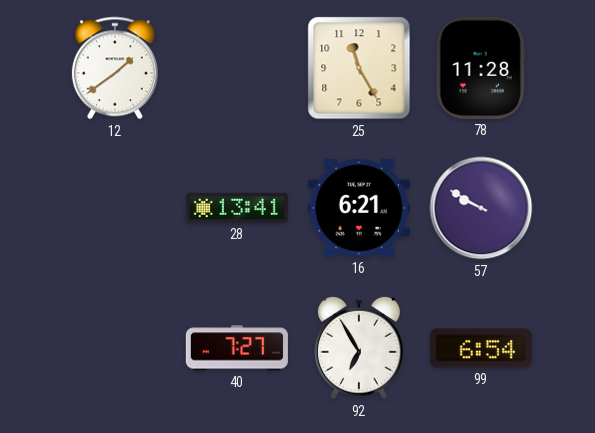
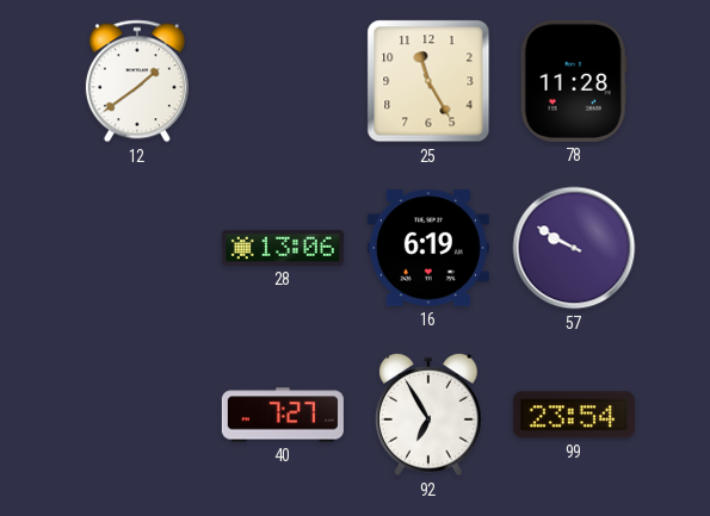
28: 13:41 -> 13:06
16: 6:21 -> 6:19
99: 6:54 -> 23:54
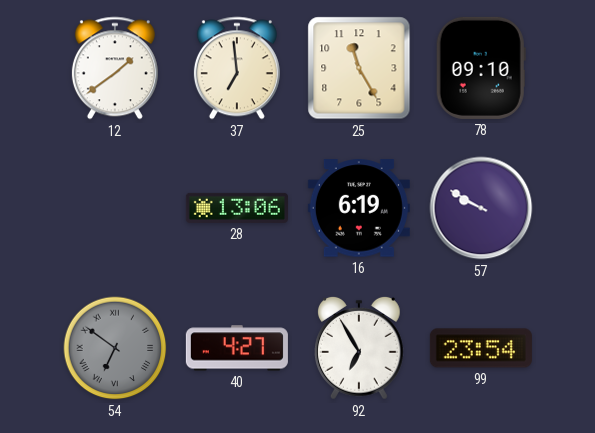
37: none -> 6:59
78: 11:28 -> 09:10
54: none -> 6:51
40: 7:27 -> 4:27
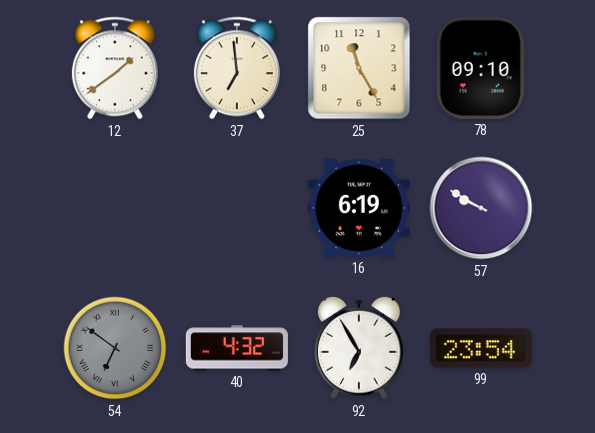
28: 13:06 -> none
40: 4:27 -> 4:32
